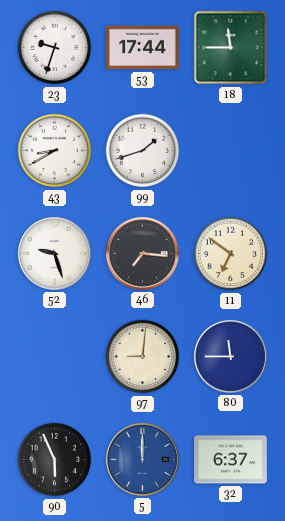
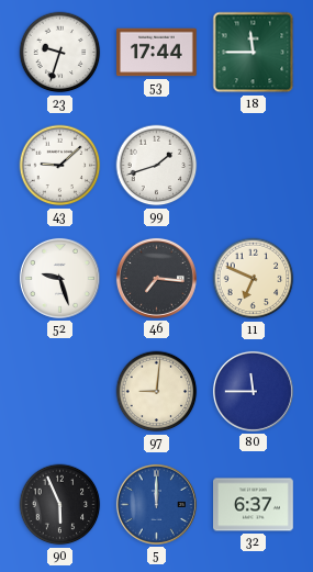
43: 8:40 -> 9:08
11: 6:51 -> 6:49
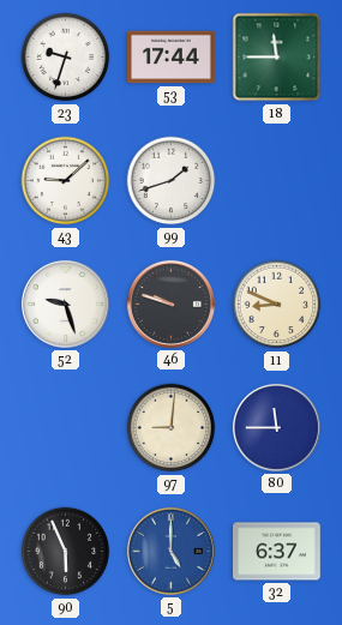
46: 7:16 -> 9:48
11: 6:49 -> 8:49
5: 12:00 -> 5:00
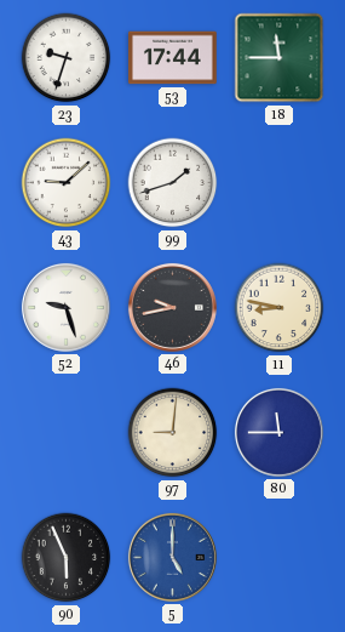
46: 9:48 -> 9:43
11: 8:49 -> 8:47
32: 6:37 -> none
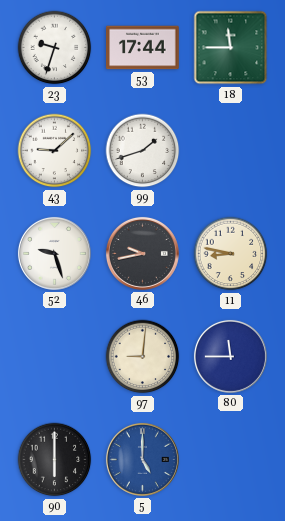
90: 5:56 -> 6:00
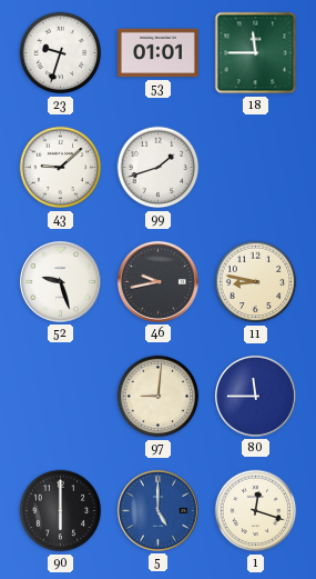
53: 17:44 -> 01:01
1: none -> 12:18
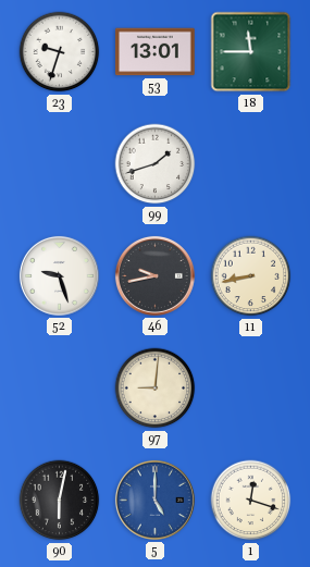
53: 01:01 -> 13:01
43: 9:08 -> none
11: 8:47 -> 8:43
80: 11:45 -> none
90: 6:00 -> 6:02
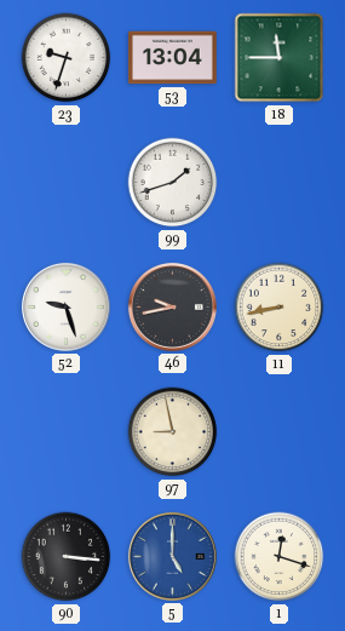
53: 13:01 -> 13:04
97: 9:01 -> 8:58
90: 6:02 -> 3:16
